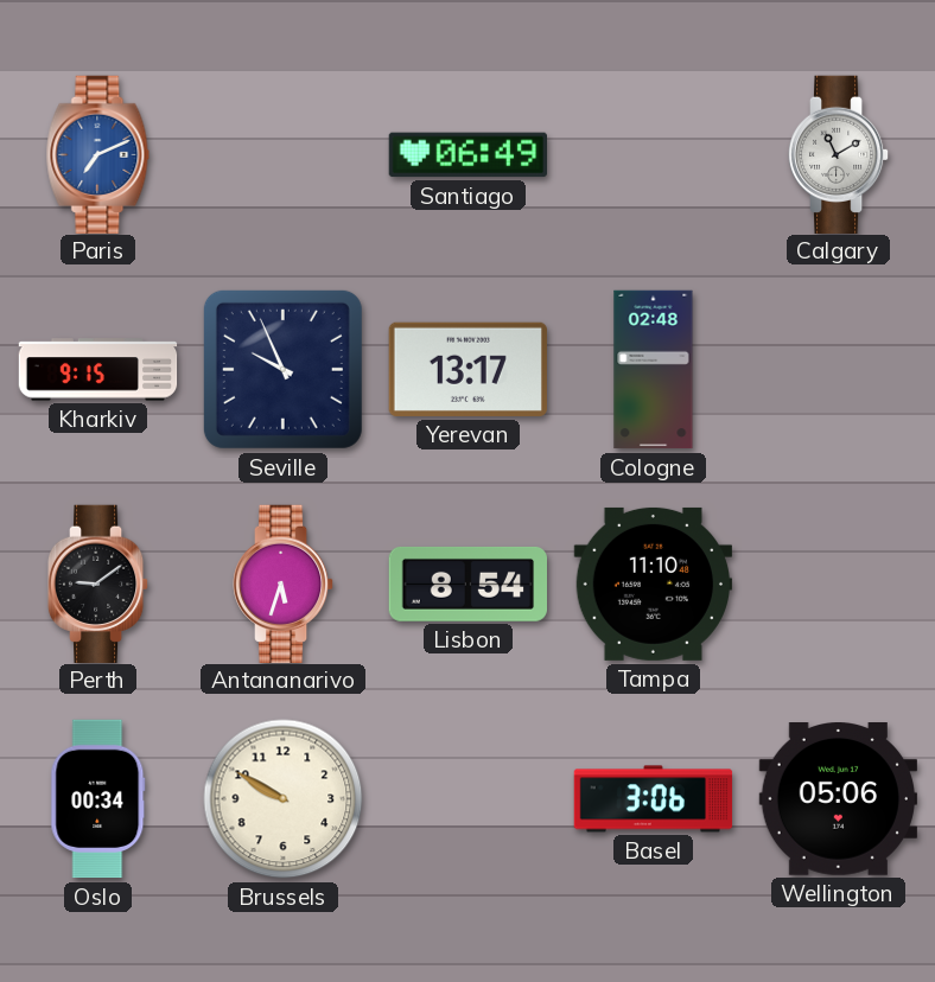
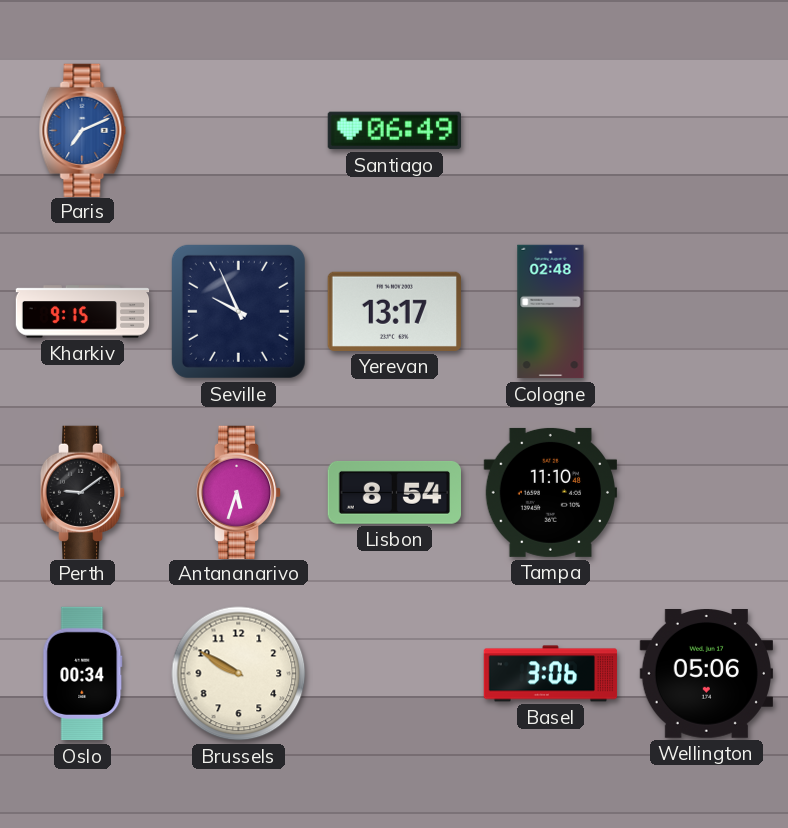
Calgary: 11:10 -> none
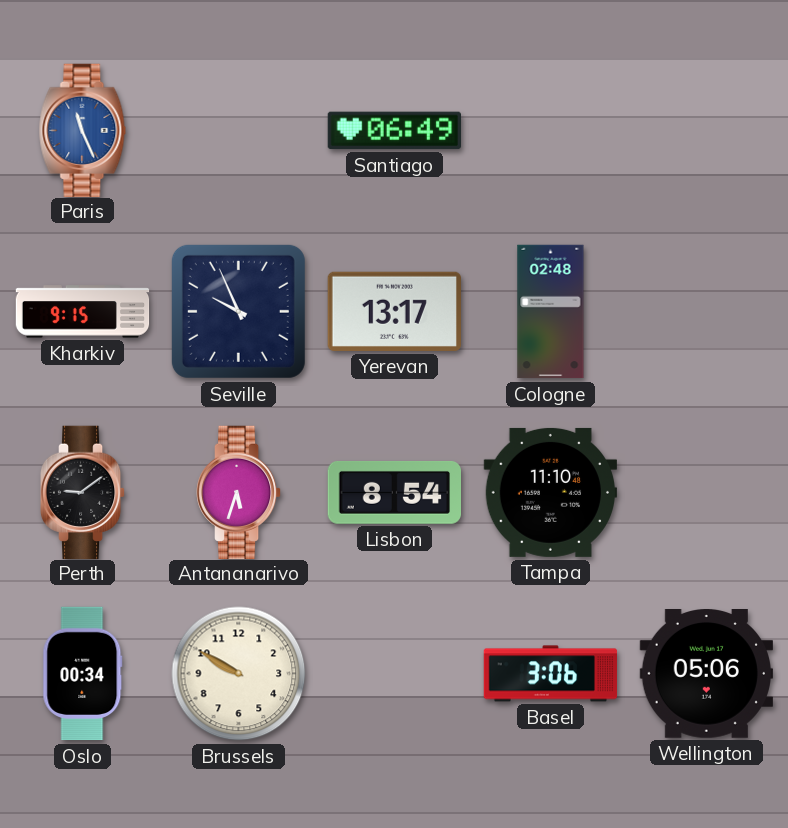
Paris: 7:11 -> 11:26
